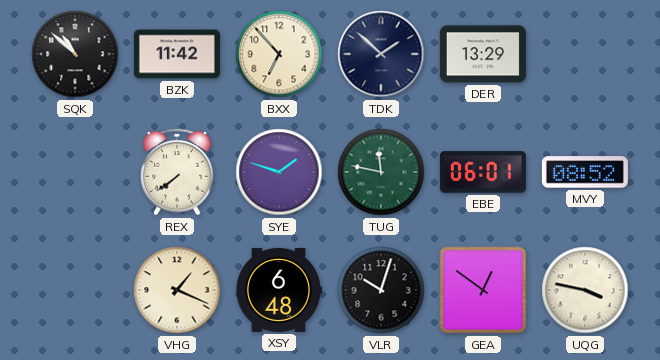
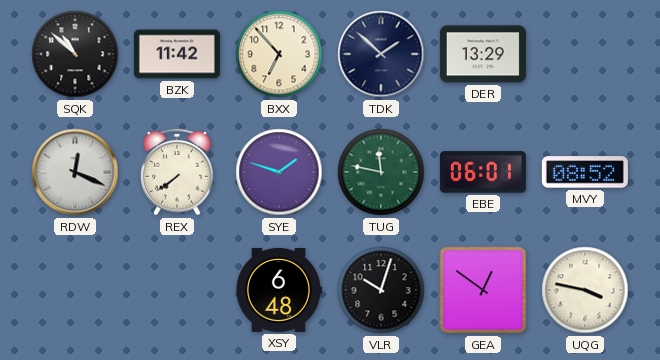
RDW: none -> 12:19
VHG: 1:19 -> none
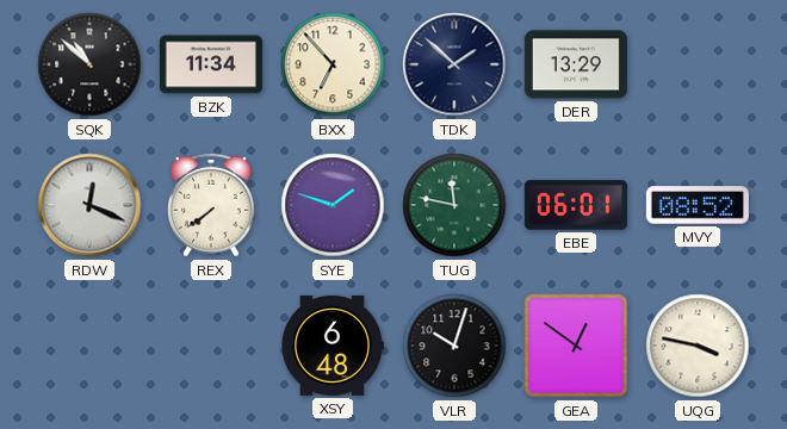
BZK: 11:42 -> 11:34
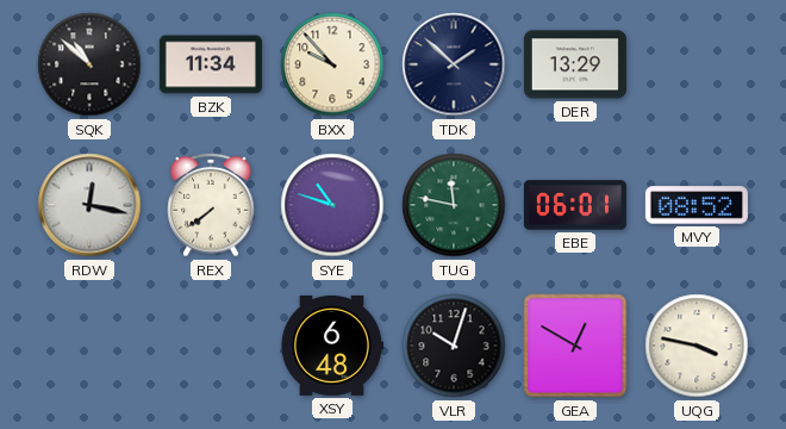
BXX: 6:53 -> 9:53
RDW: 12:19 -> 12:17
SYE: 1:48 -> 10:48
GEA: 12:51 -> 12:50
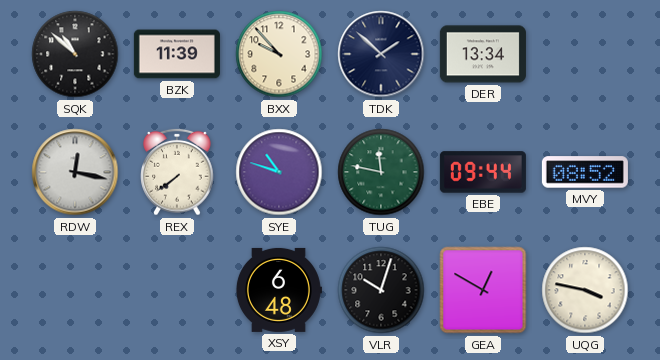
BZK: 11:34 -> 11:39
DER: 13:29 -> 13:34
EBE: 06:01 -> 09:44
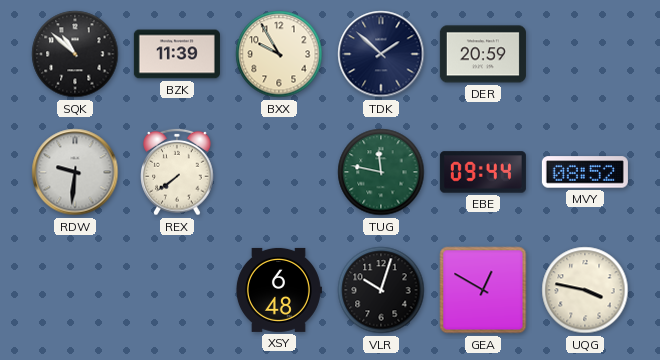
BXX: 9:53 -> 9:55
DER: 13:34 -> 20:59
RDW: 12:17 -> 9:31
SYE: 10:48 -> none
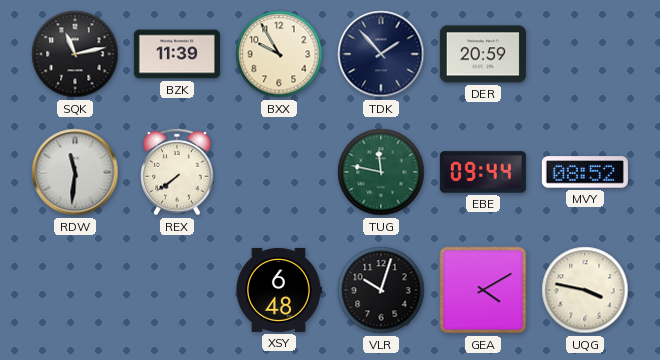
SQK: 10:52 -> 11:13
TDK: 1:52 -> 1:53
RDW: 9:31 -> 11:31
GEA: 12:50 -> 4:10
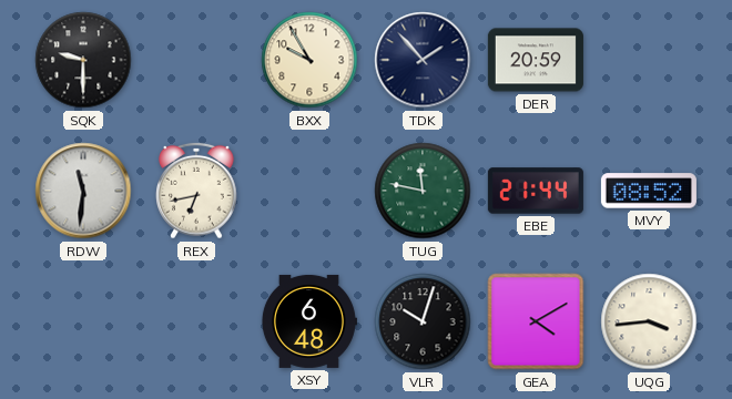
SQK: 11:13 -> 9:30
BZK: 11:39 -> none
REX: 7:39 -> 6:43
EBE: 09:44 -> 21:44
UQG: 3:47 -> 3:44
